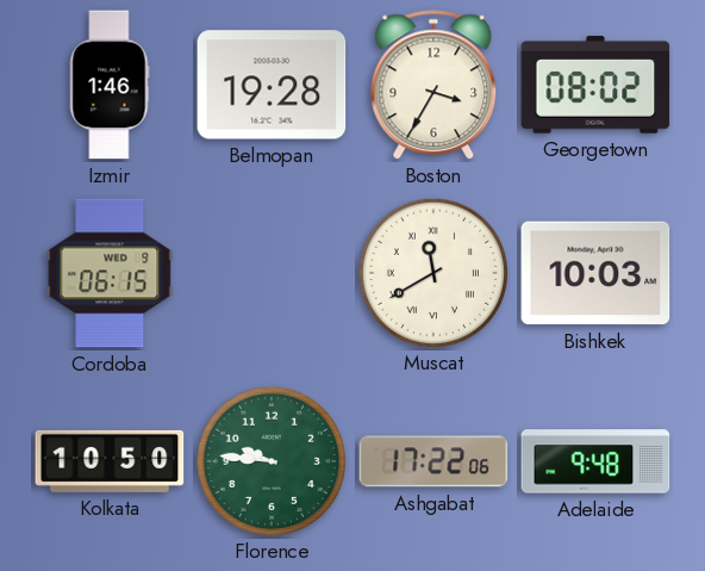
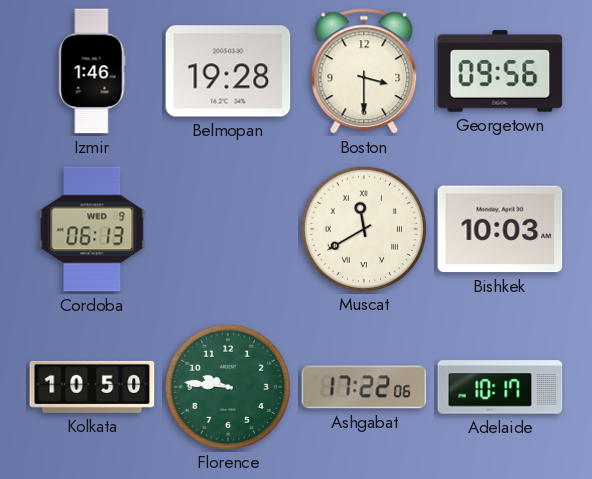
Boston: 3:35 -> 3:30
Georgetown: 08:02 -> 09:56
Cordoba: 06:15 -> 06:13
Adelaide: 9:48 -> 10:17
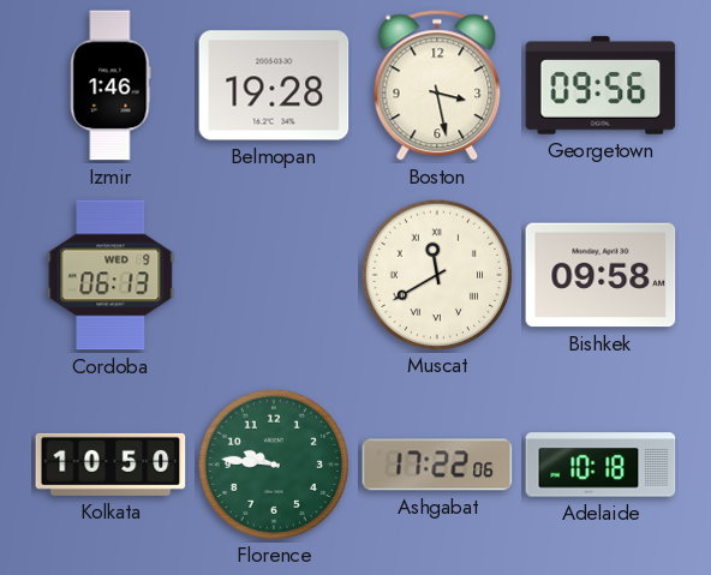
Boston: 3:30 -> 3:28
Bishkek: 10:03 -> 09:58
Adelaide: 10:17 -> 10:18
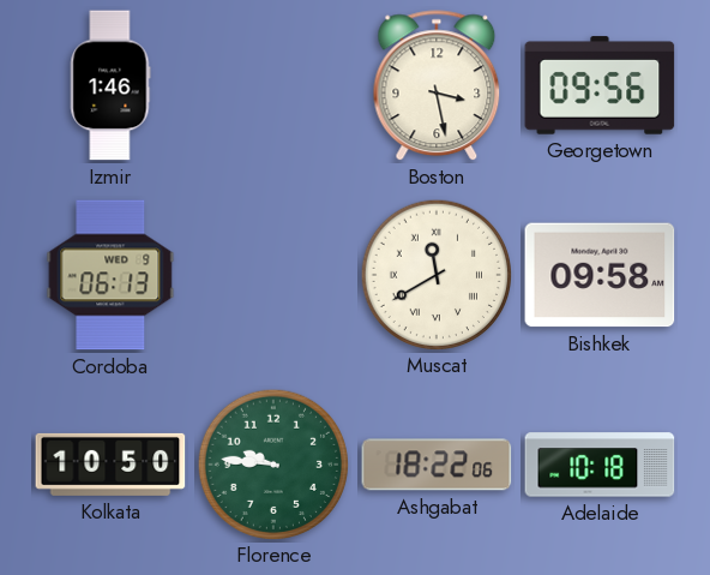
Belmopan: 19:28 -> none
Ashgabat: 17:22 -> 18:22
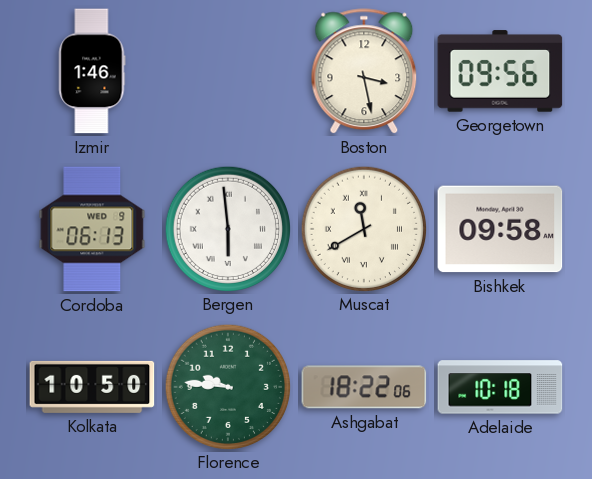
Bergen: none -> 5:59
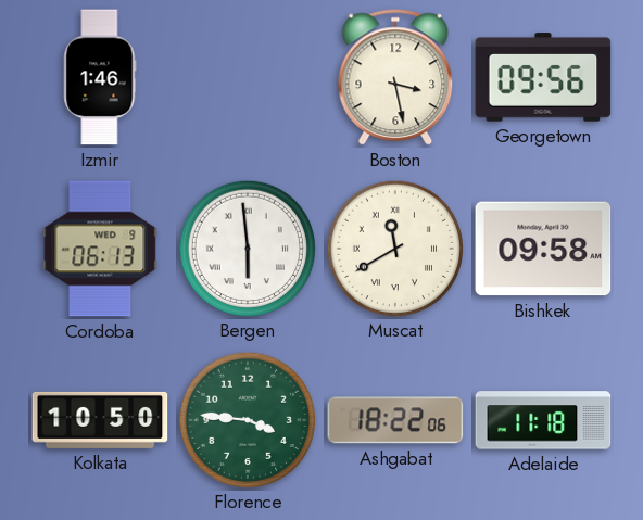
Florence: 9:46 -> 3:46
Adelaide: 10:18 -> 11:18
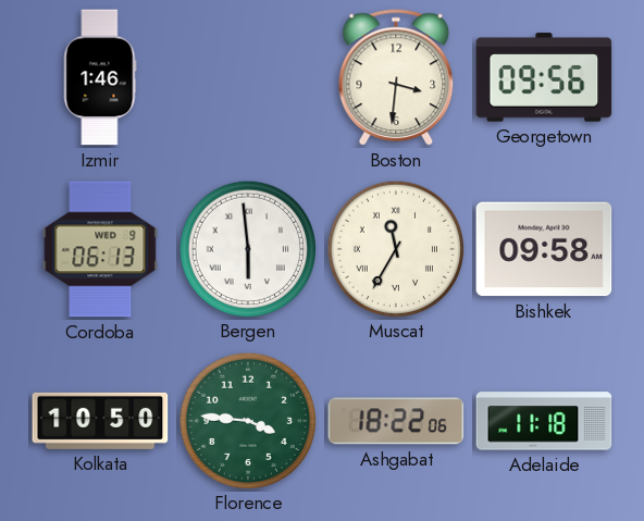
Boston: 3:28 -> 3:31
Muscat: 11:40 -> 11:35
